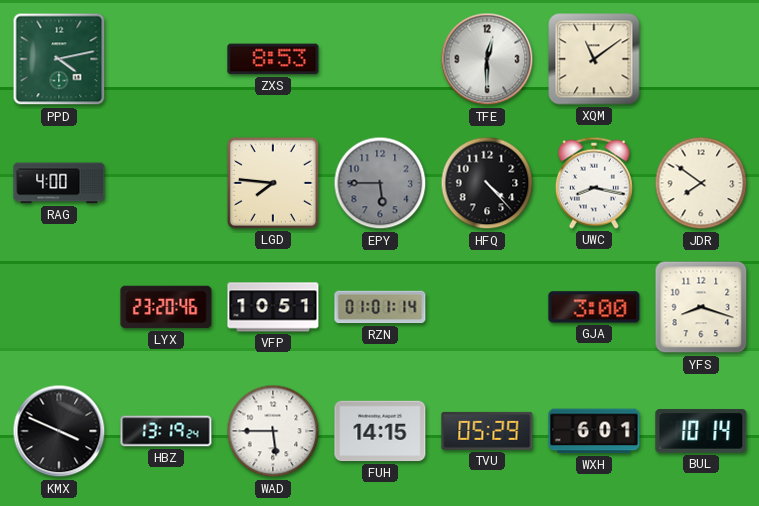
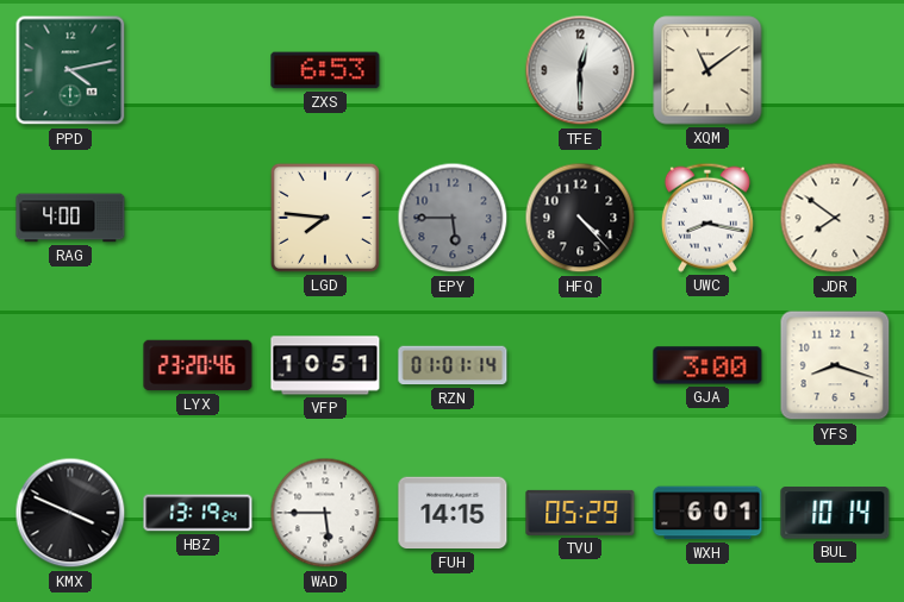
ZXS: 8:53 -> 6:53
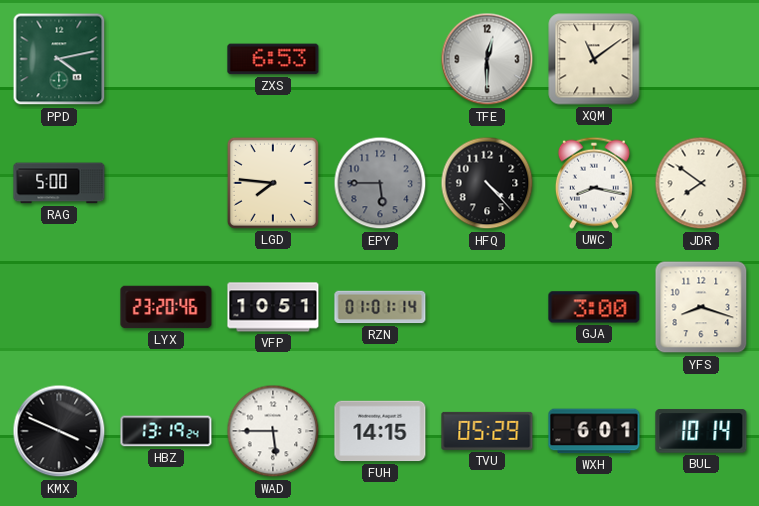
RAG: 4:00 -> 5:00
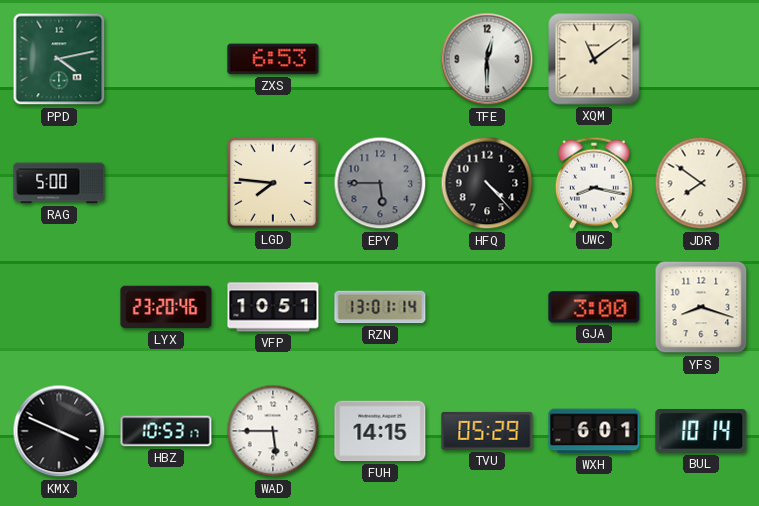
RZN: 01:01 -> 13:01
HBZ: 13:19 -> 10:53
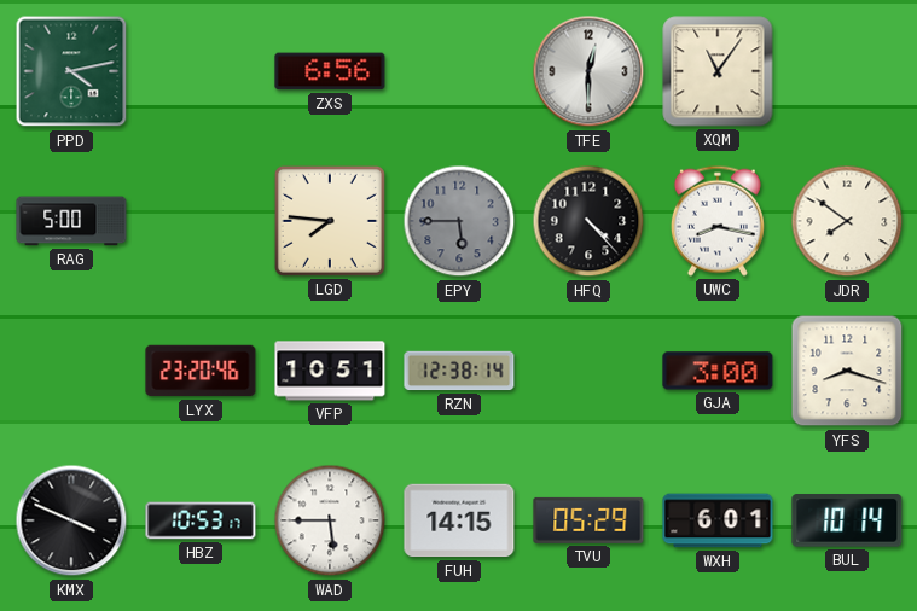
ZXS: 6:53 -> 6:56
XQM: 11:09 -> 11:06
RZN: 13:01 -> 12:38
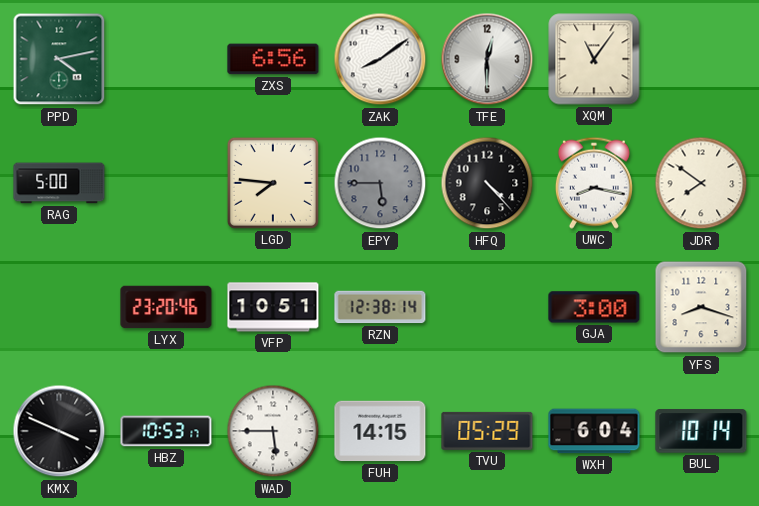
ZAK: none -> 8:09
WXH: 6:01 -> 6:04
